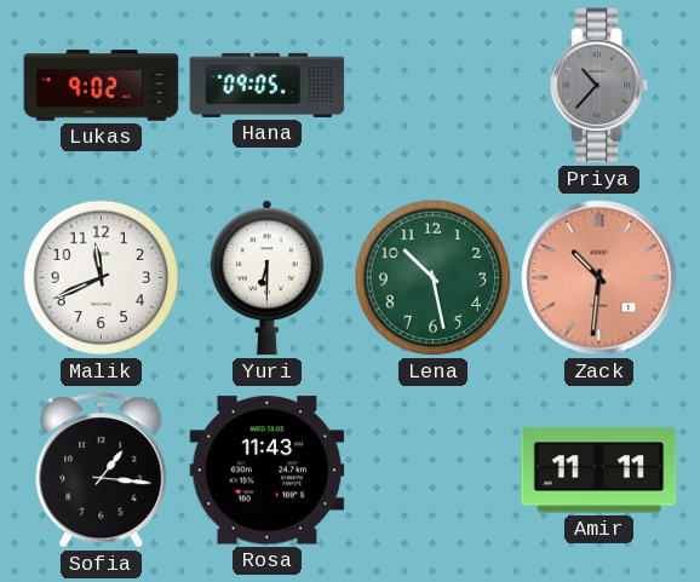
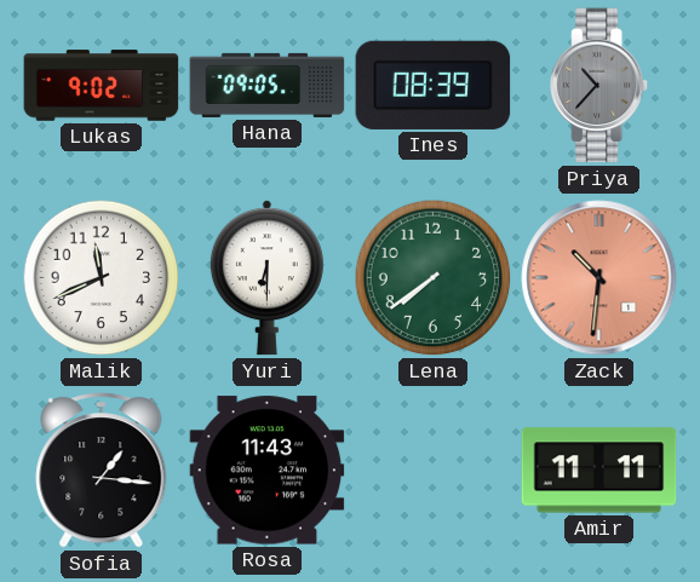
Ines: none -> 08:39
Lena: 10:28 -> 7:39
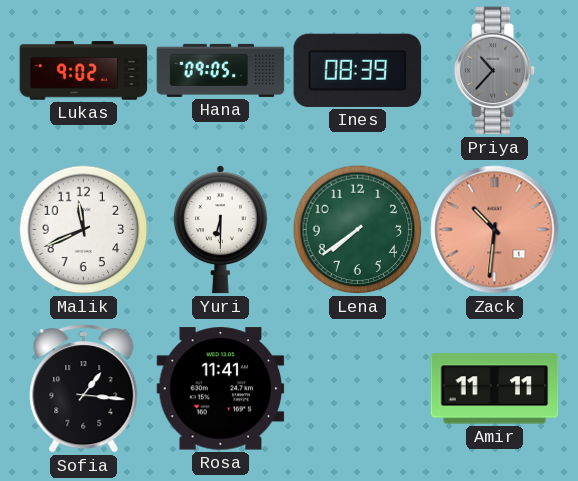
Rosa: 11:43 -> 11:41
